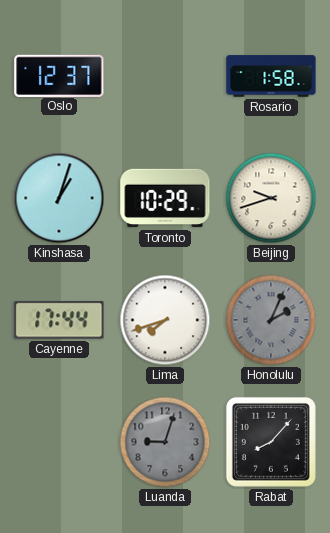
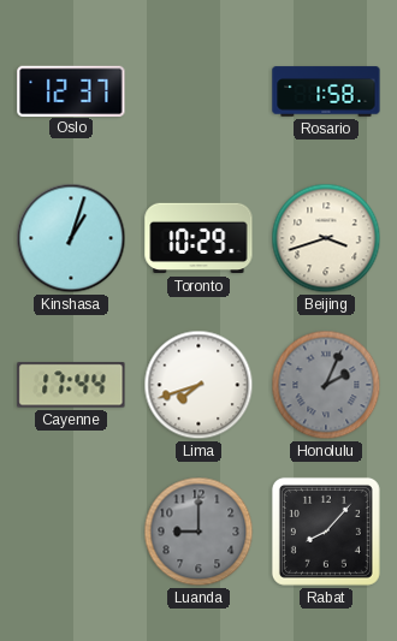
Beijing: 9:42 -> 3:42
Luanda: 9:03 -> 9:00
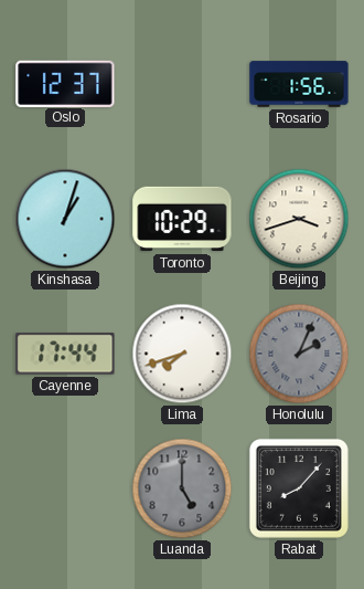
Rosario: 1:58 -> 1:56
Luanda: 9:00 -> 5:00
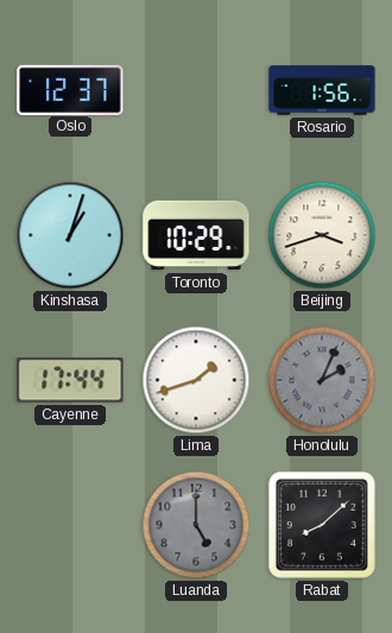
Lima: 7:42 -> 1:42
Rabat: 8:07 -> 8:08
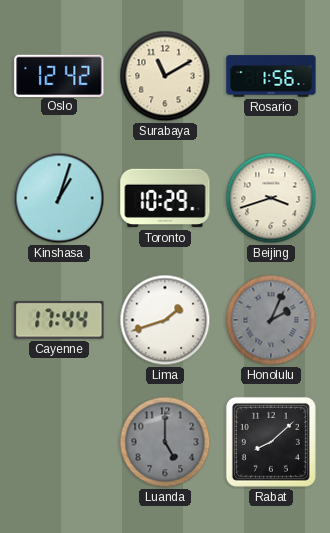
Oslo: 12:37 -> 12:42
Surabaya: none -> 11:10
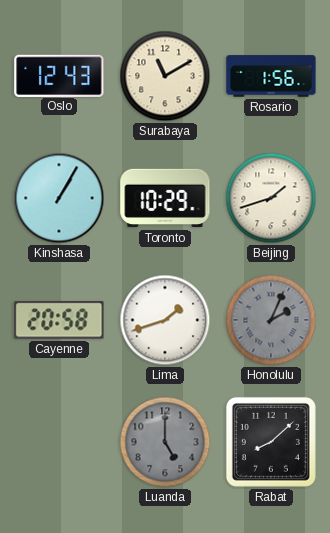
Oslo: 12:42 -> 12:43
Kinshasa: 1:03 -> 1:05
Beijing: 3:42 -> 1:42
Cayenne: 17:44 -> 20:58
